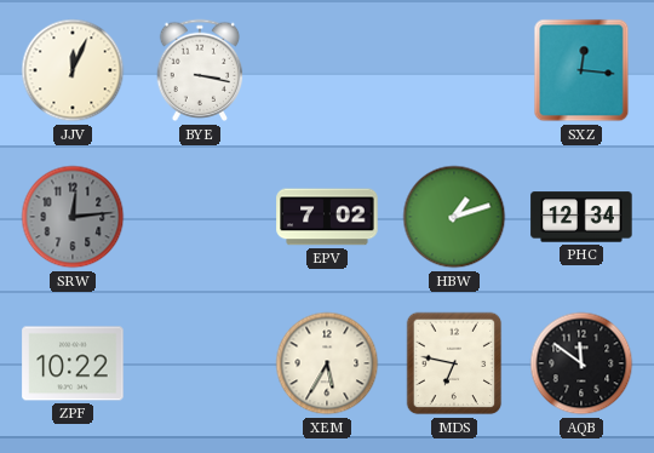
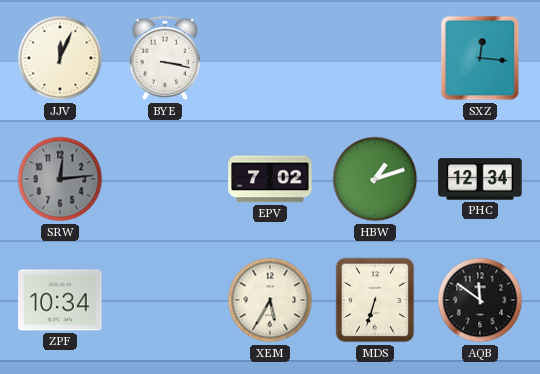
ZPF: 10:22 -> 10:34
MDS: 6:47 -> 6:33
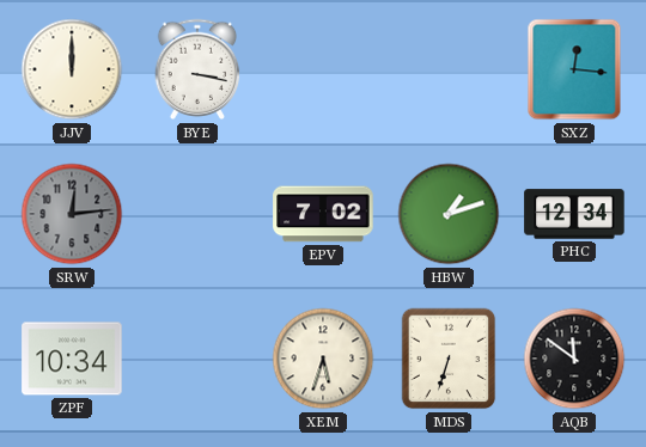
JJV: 12:04 -> 12:00
XEM: 5:35 -> 5:33
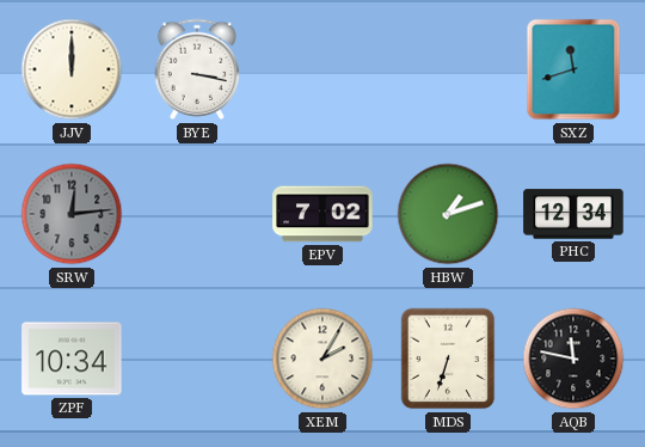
SXZ: 12:16 -> 11:42
XEM: 5:33 -> 2:05
AQB: 11:51 -> 11:47
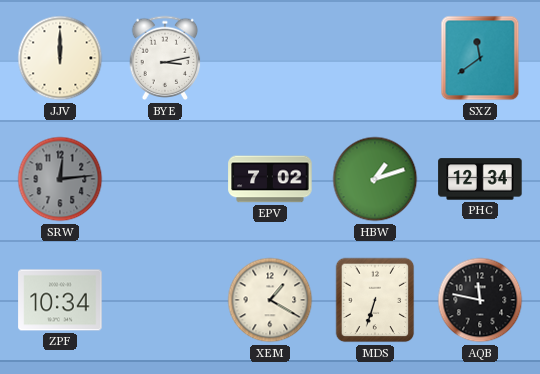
BYE: 3:17 -> 3:13
SXZ: 11:42 -> 11:39
XEM: 2:05 -> 1:20
